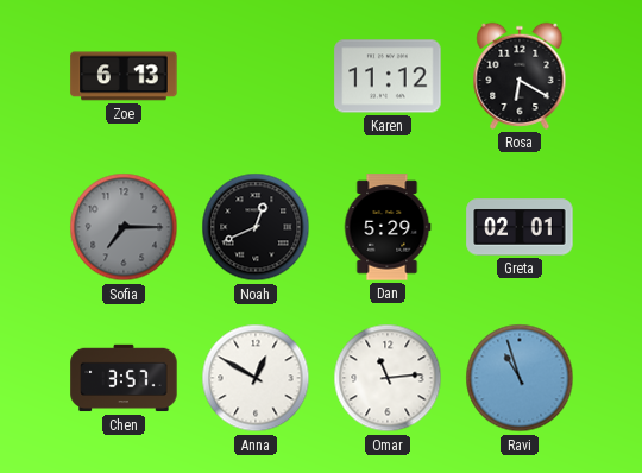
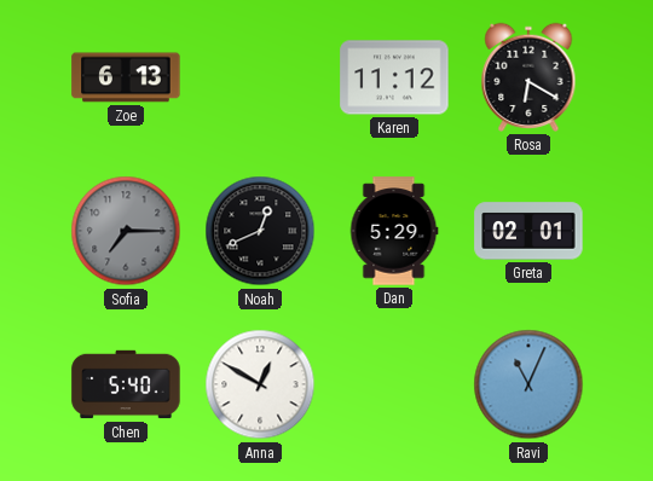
Chen: 3:57 -> 5:40
Omar: 11:14 -> none
Ravi: 10:57 -> 11:04
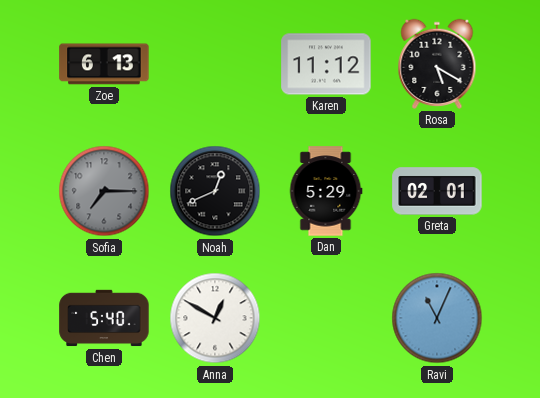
Rosa: 6:20 -> 5:20
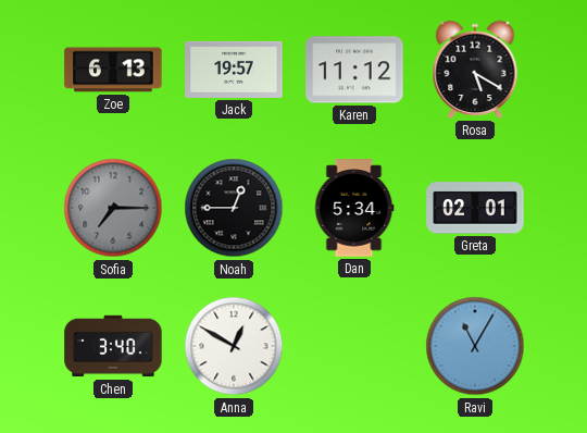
Jack: none -> 19:57
Noah: 12:41 -> 12:45
Dan: 5:29 -> 5:34
Chen: 5:40 -> 3:40
Ravi: 11:04 -> 11:05
